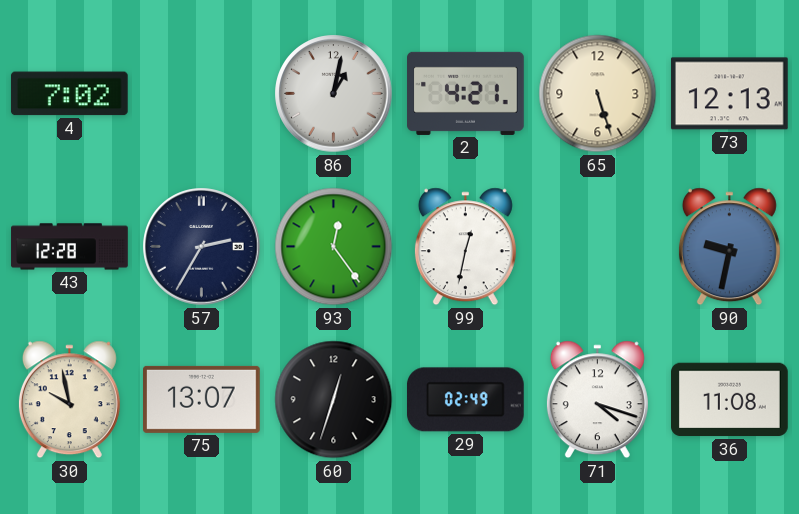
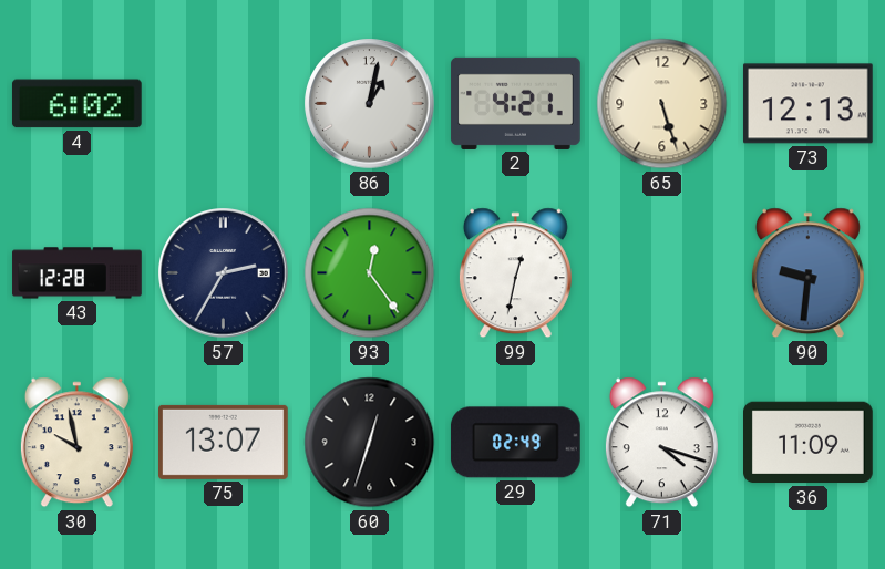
4: 7:02 -> 6:02
90: 9:32 -> 9:31
36: 11:08 -> 11:09
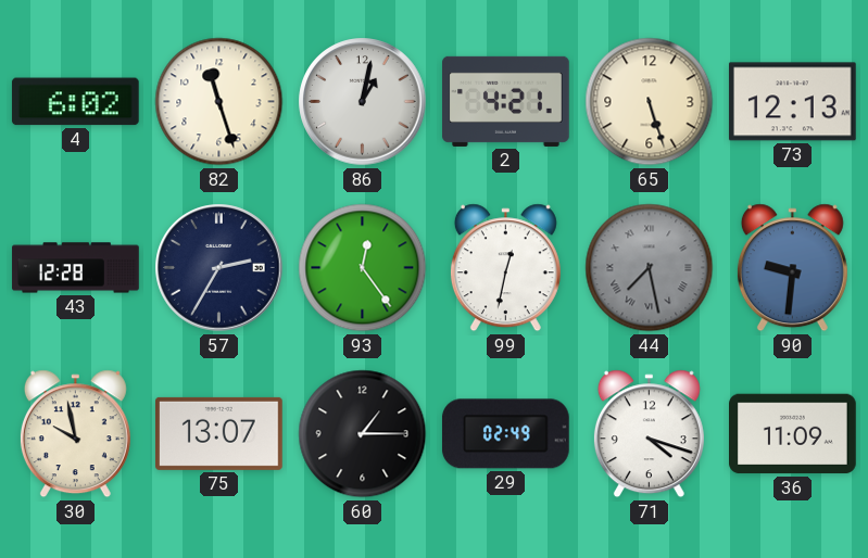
82: none -> 11:27
44: none -> 7:28
60: 12:33 -> 1:15
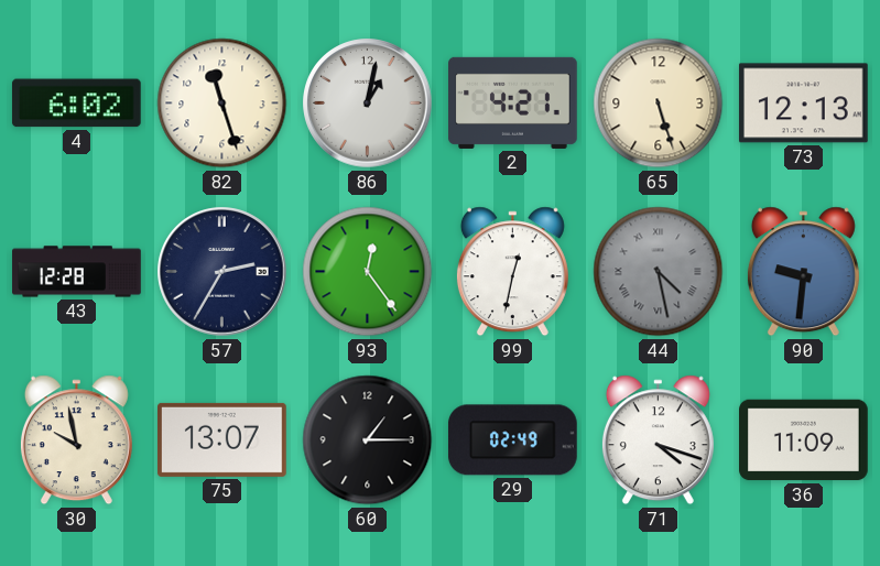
44: 7:28 -> 4:28
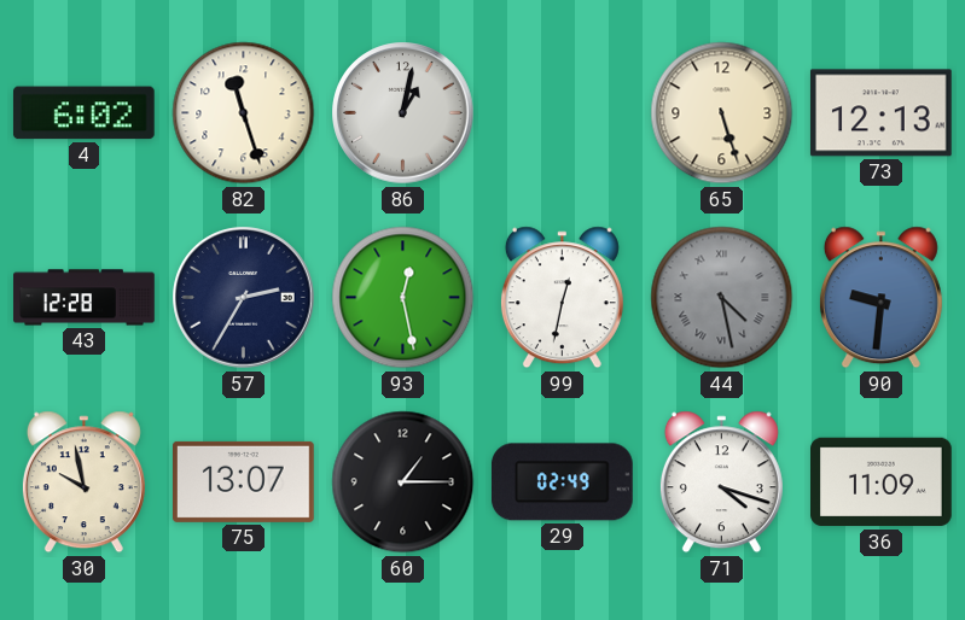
2: 4:21 -> none
93: 12:24 -> 12:28
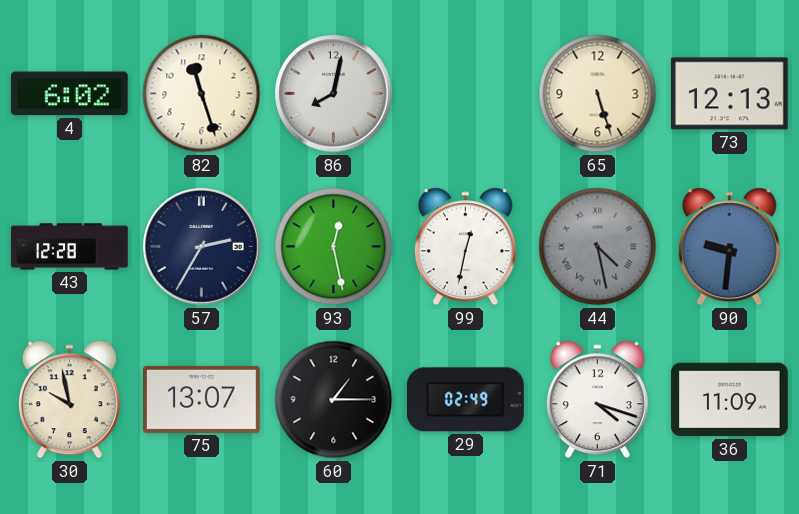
86: 1:02 -> 8:02
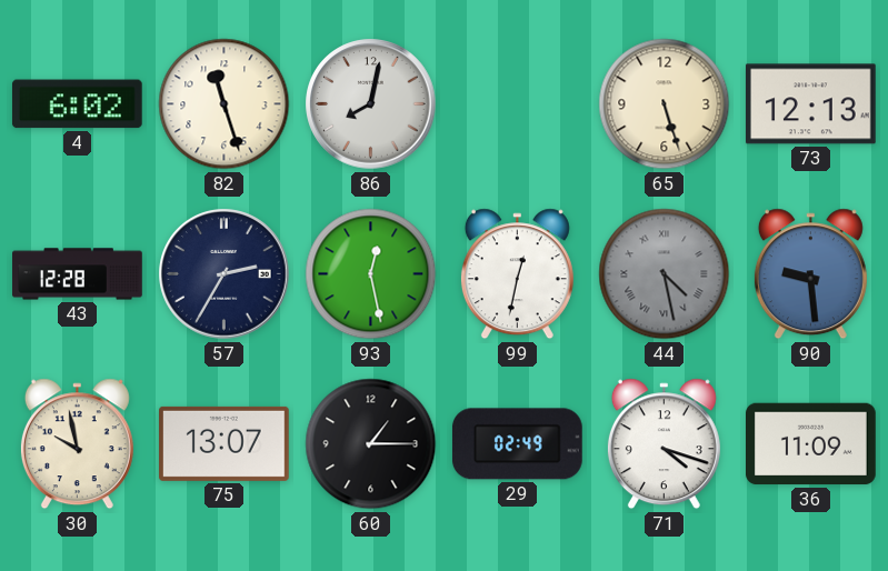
90: 9:31 -> 9:29
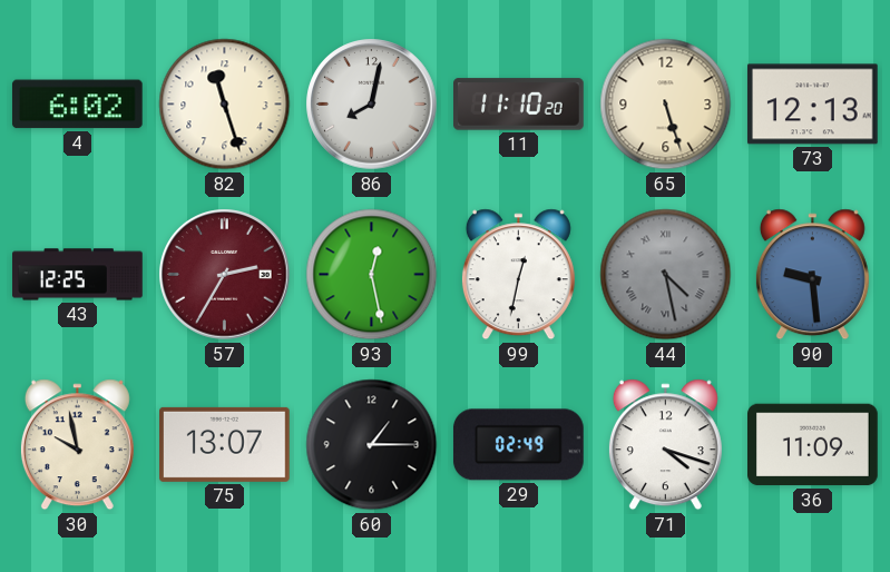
11: none -> 11:10
43: 12:28 -> 12:25
57 dial: navy -> burgundy
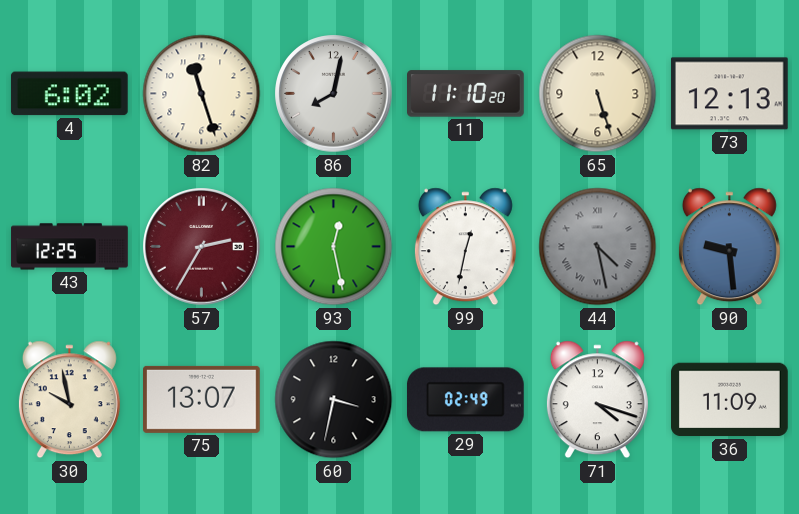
60: 1:15 -> 3:32
